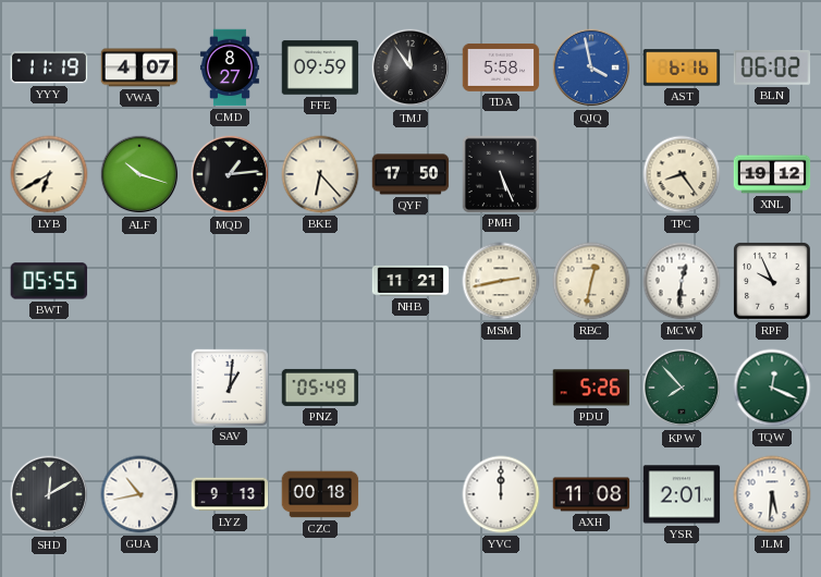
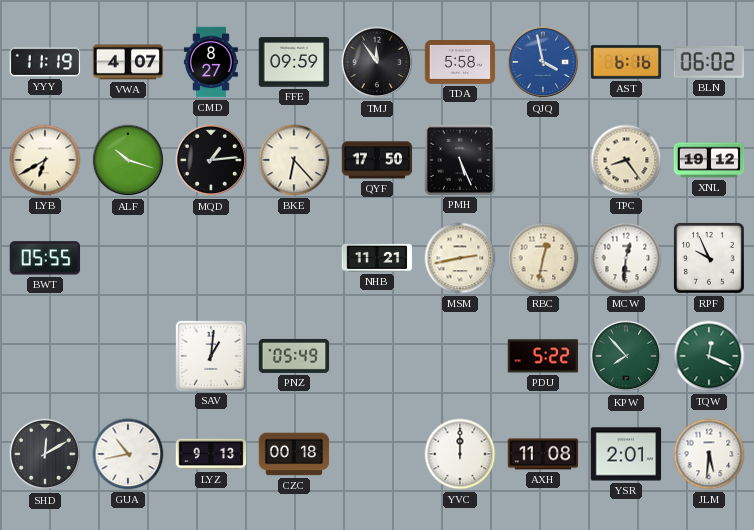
PDU: 5:26 -> 5:22
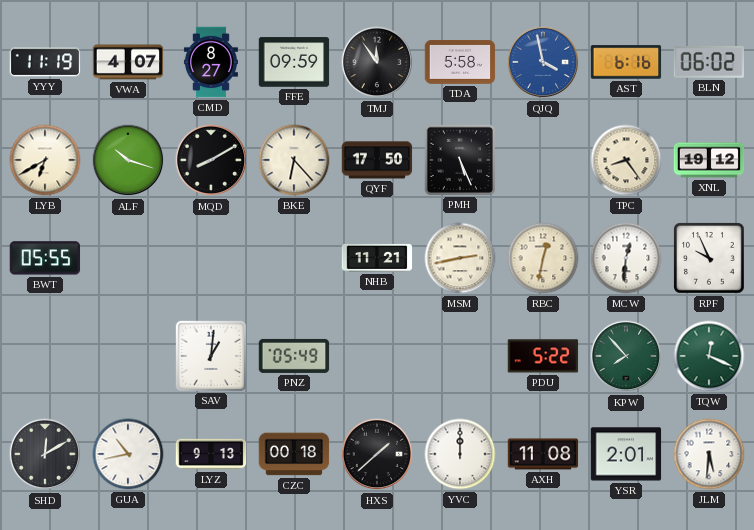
MQD: 1:14 -> 8:10
HXS: none -> 1:38
